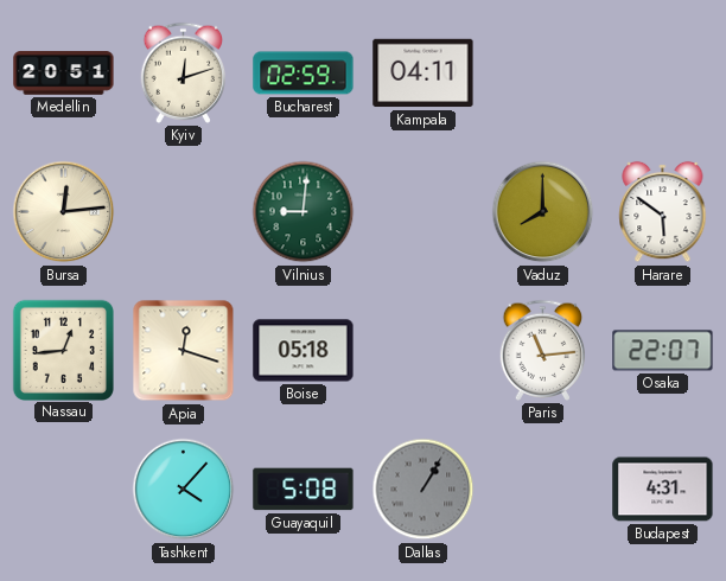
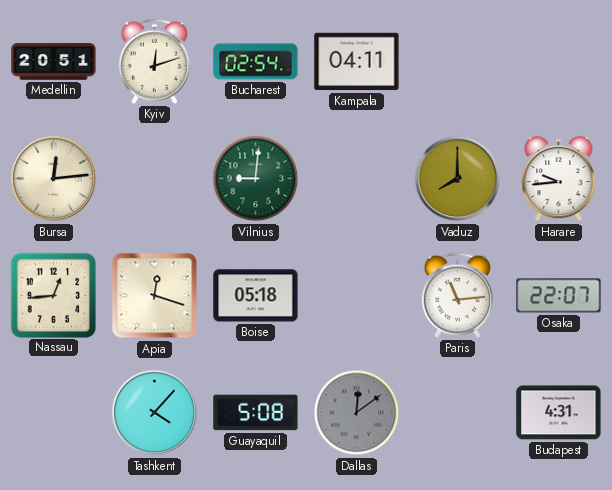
Bucharest: 02:59 -> 02:54
Harare: 5:51 -> 9:44
Dallas: 1:05 -> 12:09
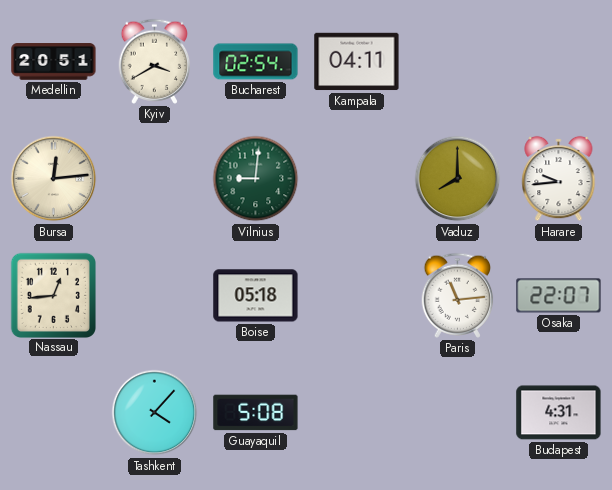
Kyiv: 12:12 -> 3:40
Apia: 12:18 -> none
Dallas: 12:09 -> none
